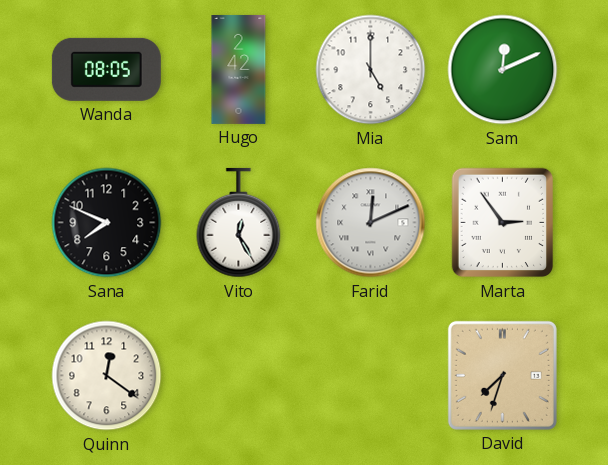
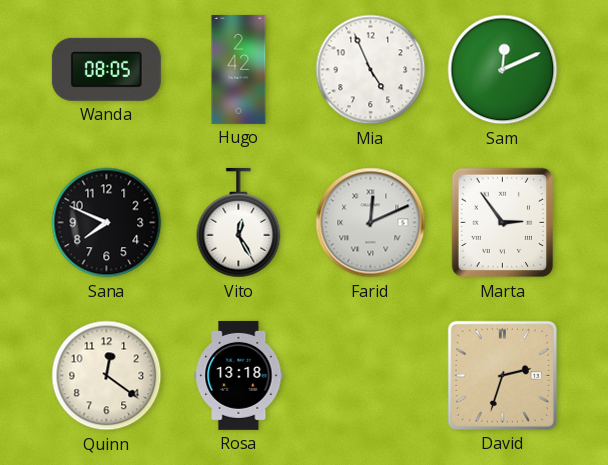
Mia: 5:00 -> 4:56
Rosa: none -> 13:18
David: 7:33 -> 2:33
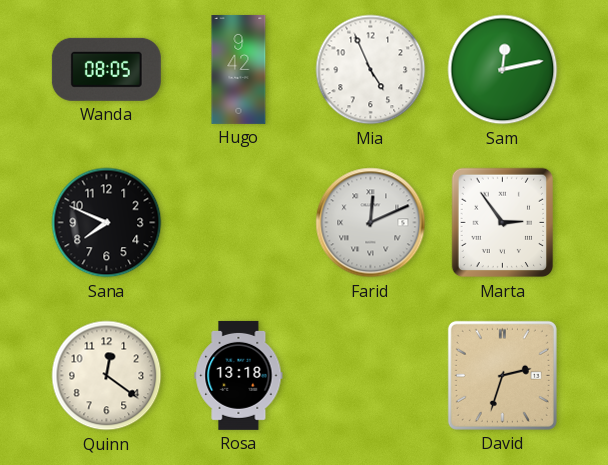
Hugo: 2:42 -> 9:42
Sam: 12:11 -> 12:13
Vito: 12:25 -> none
